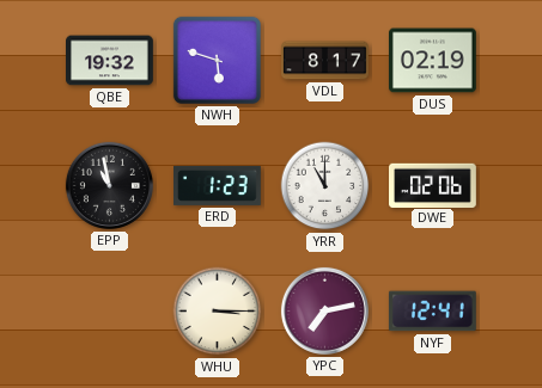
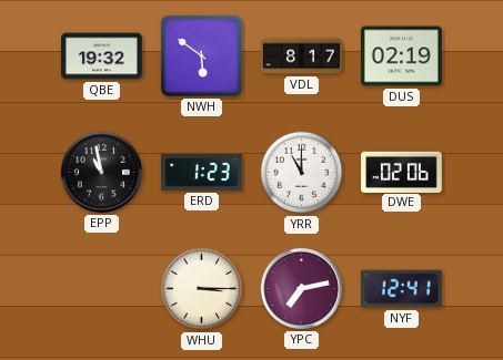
NWH: 5:48 -> 5:51
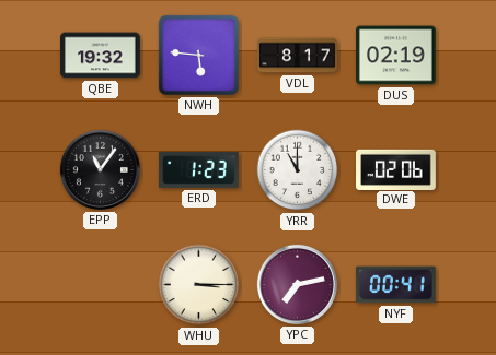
NWH: 5:51 -> 5:46
EPP: 10:58 -> 11:06
NYF: 12:41 -> 00:41
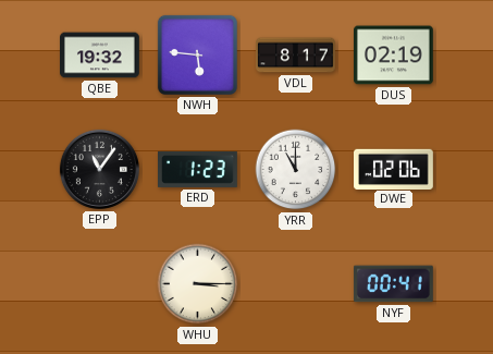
YPC: 7:13 -> none
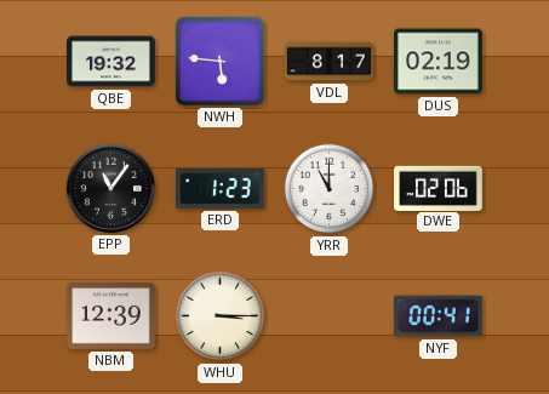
NBM: none -> 12:39
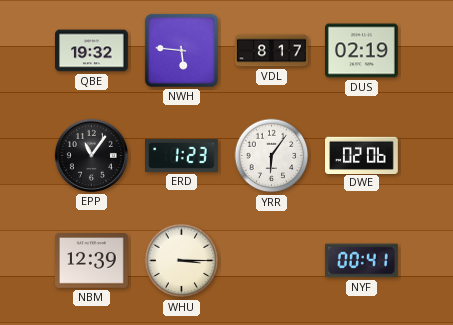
YRR: 11:00 -> 6:06
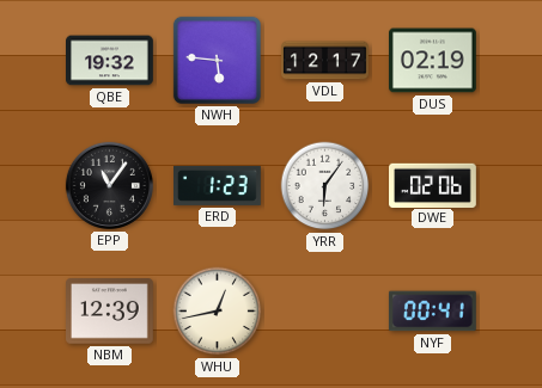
VDL: 8:17 -> 12:17
WHU: 3:15 -> 12:43
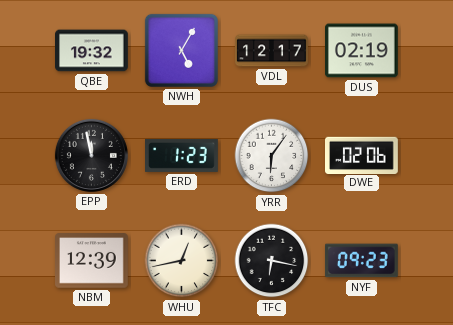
NWH: 5:46 -> 5:05
EPP: 11:06 -> 11:58
TFC: none -> 6:17
NYF: 00:41 -> 09:23
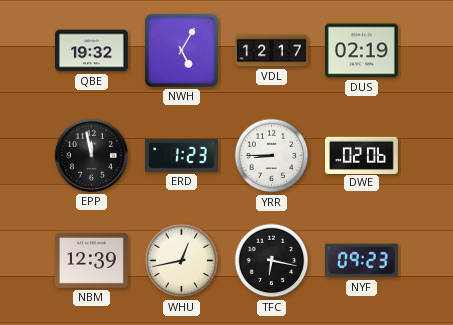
YRR: 6:06 -> 8:45
